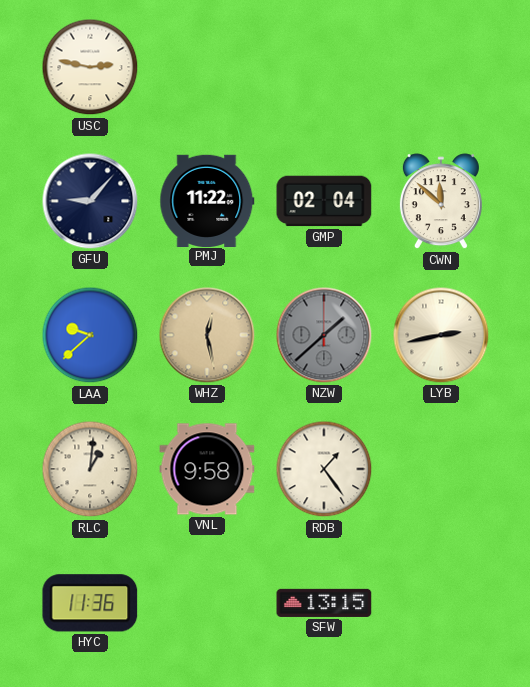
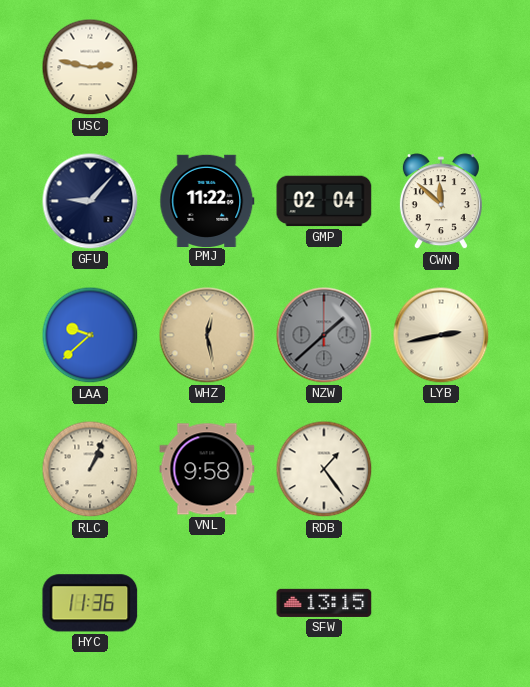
RLC: 1:01 -> 1:04
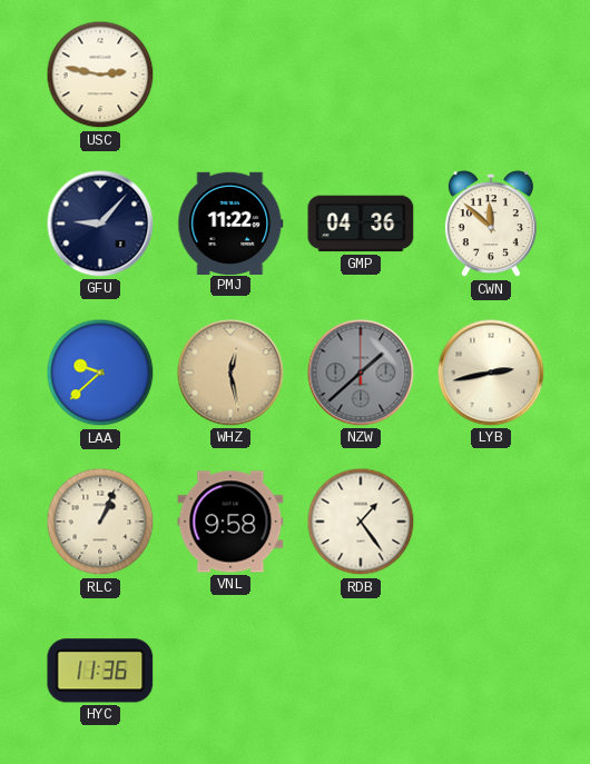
GMP: 02:04 -> 04:36
SFW: 13:15 -> none
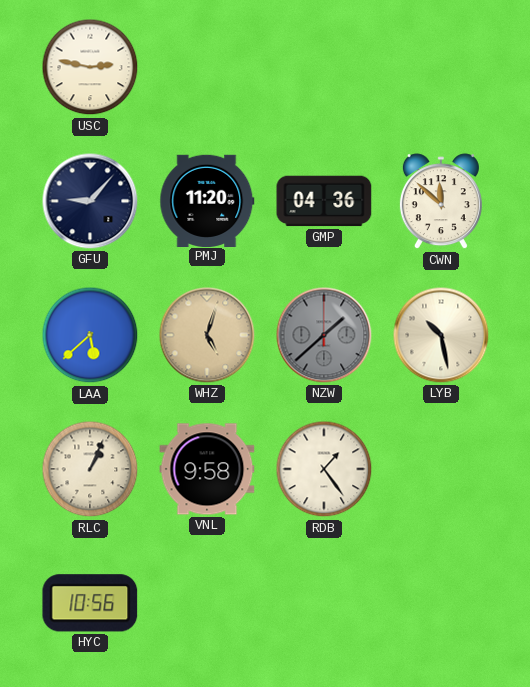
PMJ: 11:22 -> 11:20
LAA: 9:38 -> 5:38
WHZ: 12:28 -> 5:03
LYB: 2:43 -> 10:28
HYC: 11:36 -> 10:56
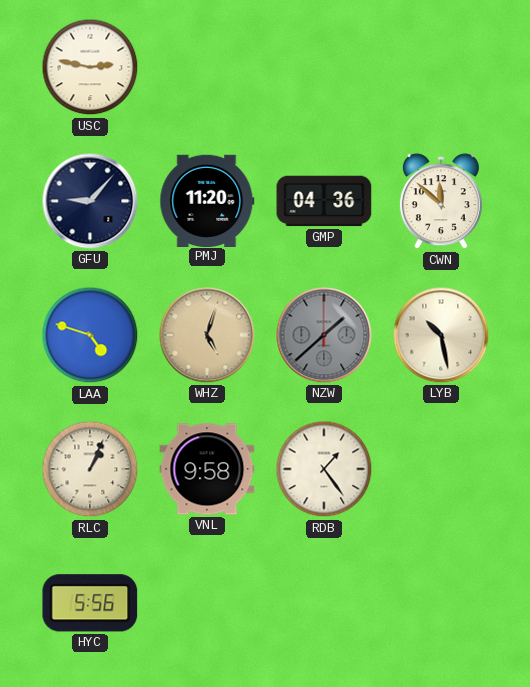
LAA: 5:38 -> 4:48
HYC: 10:56 -> 5:56
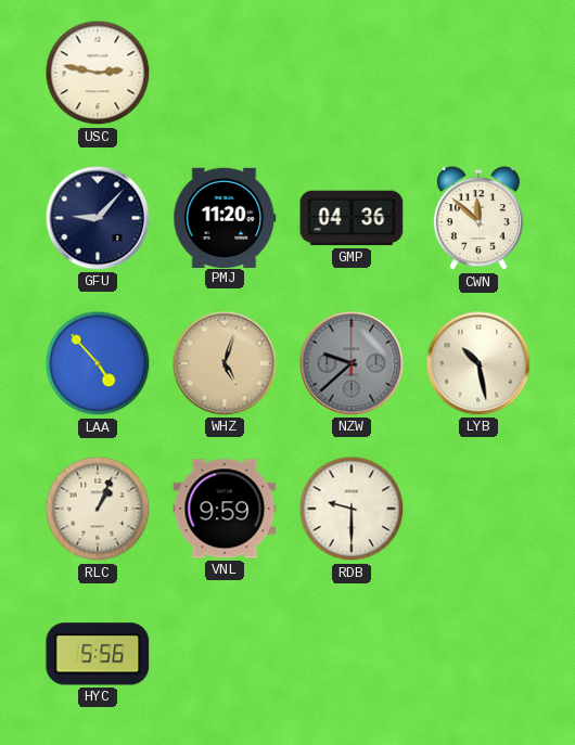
LAA: 4:48 -> 4:53
NZW: 1:38 -> 9:38
VNL: 9:58 -> 9:59
RDB: 1:24 -> 9:30
